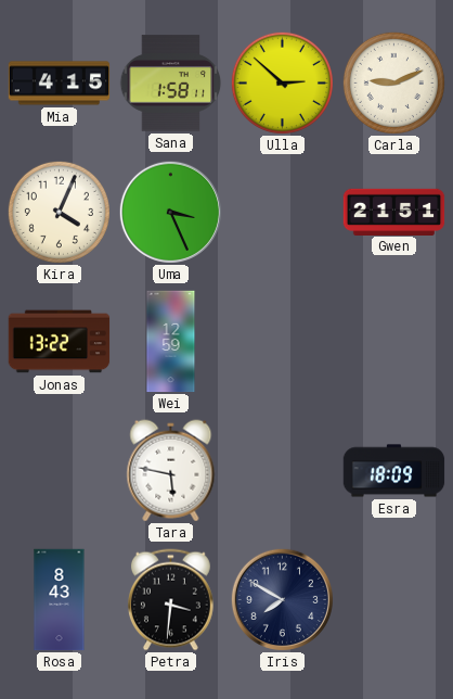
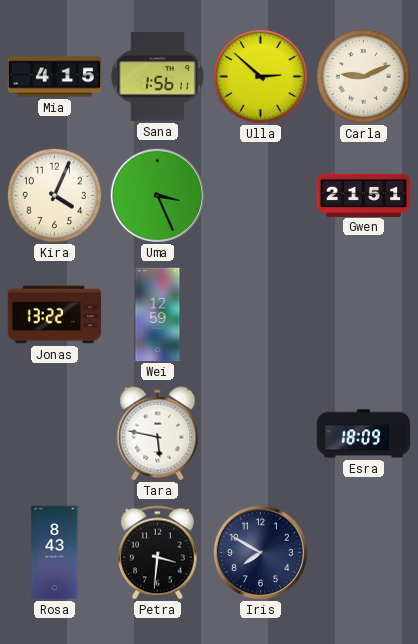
Sana: 1:58 -> 1:56
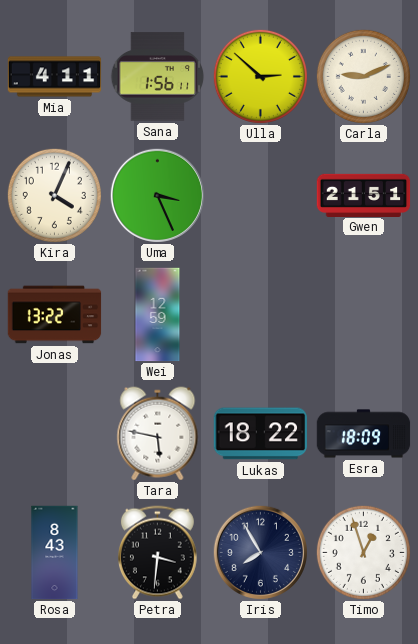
Mia: 4:15 -> 4:11
Lukas: none -> 18:22
Iris: 7:50 -> 7:55
Timo: none -> 12:57
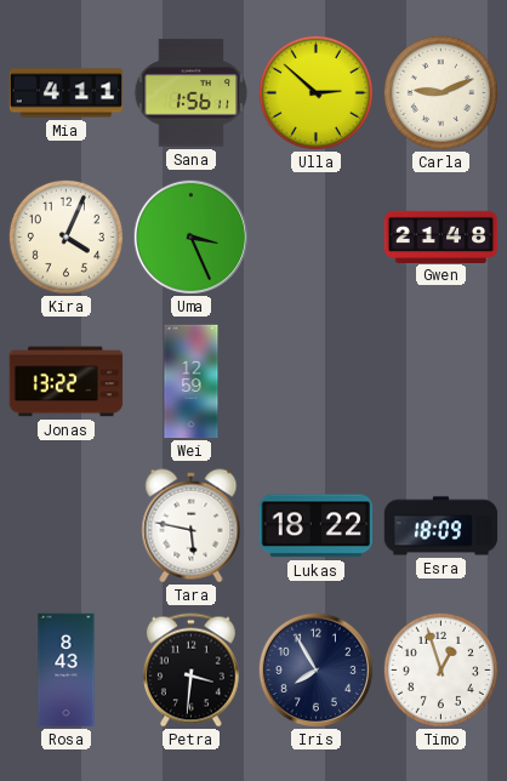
Gwen: 21:51 -> 21:48
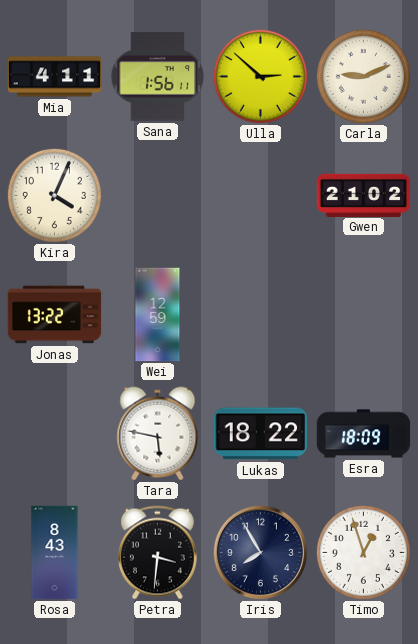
Uma: 3:26 -> none
Gwen: 21:48 -> 21:02
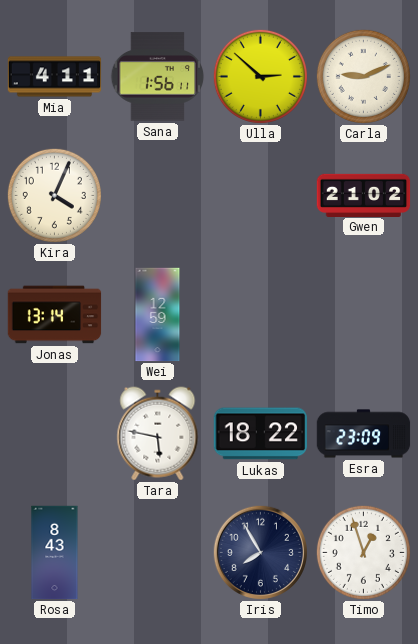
Jonas: 13:22 -> 13:14
Esra: 18:09 -> 23:09
Petra: 3:31 -> none
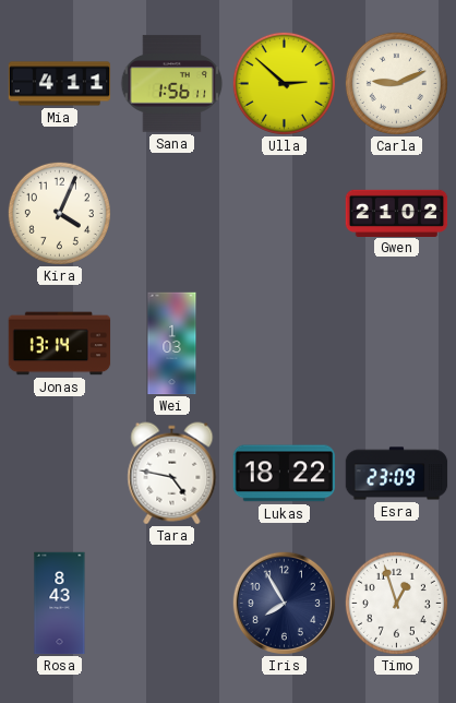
Wei: 12:59 -> 1:03
Tara: 5:47 -> 4:47
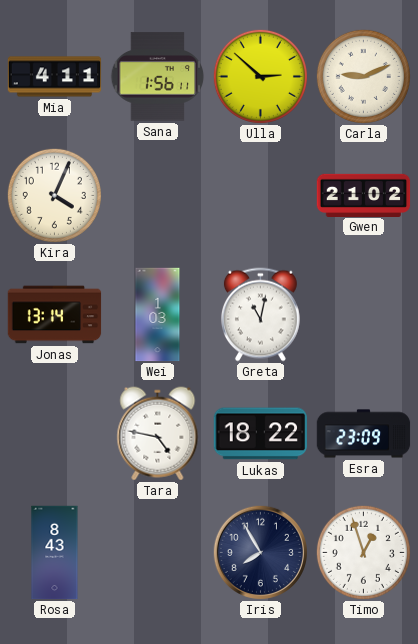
Greta: none -> 11:02
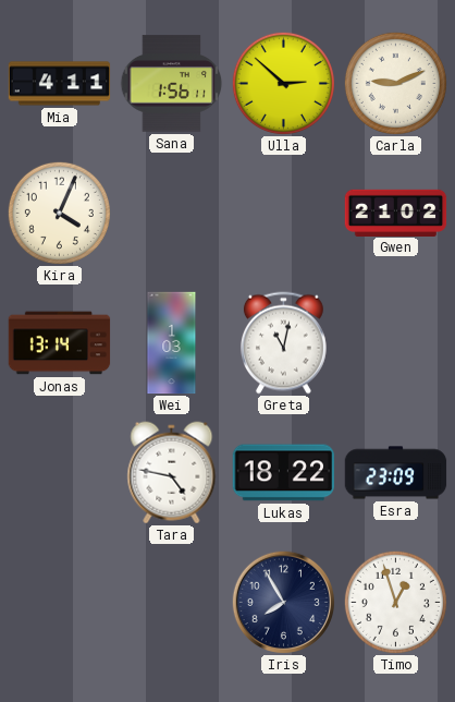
Rosa: 8:43 -> none
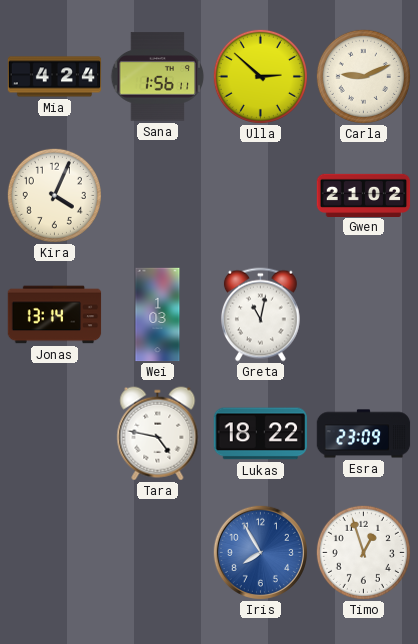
Mia: 4:11 -> 4:24
Iris dial: navy -> blue
